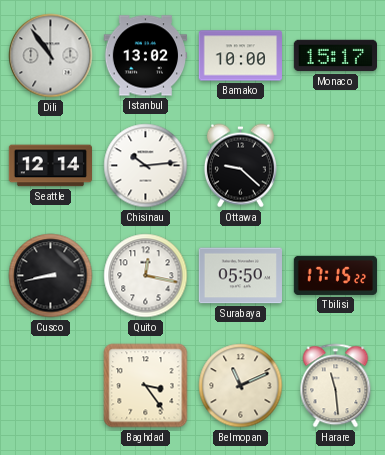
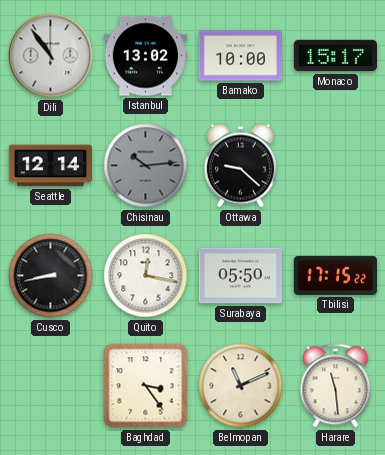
Chisinau dial: white -> grey
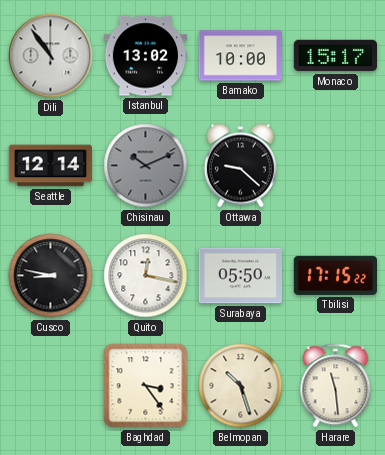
Chisinau: 10:14 -> 10:11
Cusco: 8:43 -> 8:47
Belmopan: 11:11 -> 10:27
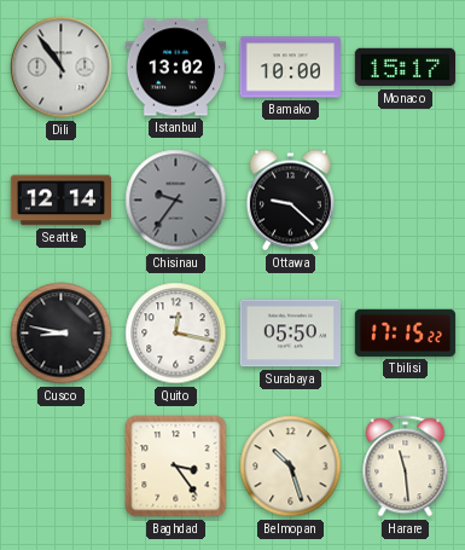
Chisinau: 10:11 -> 9:36
